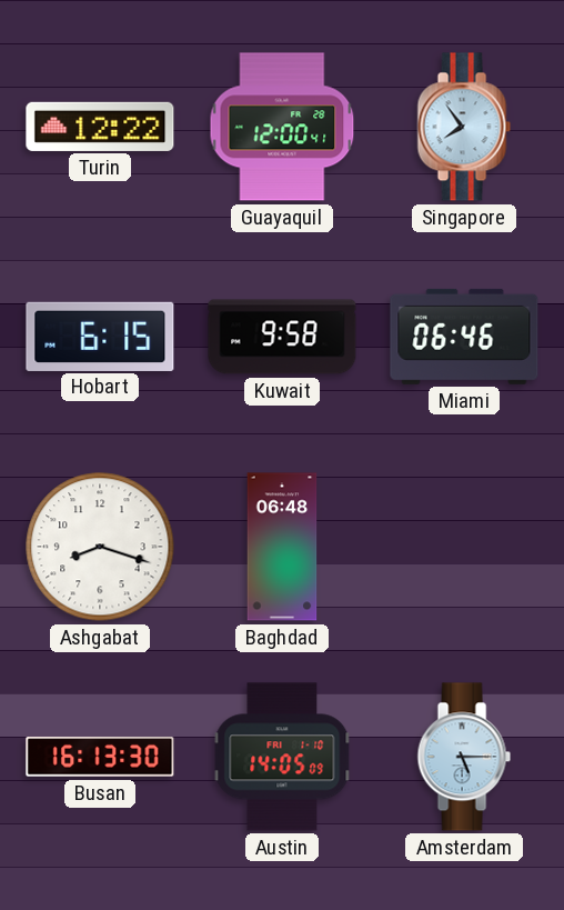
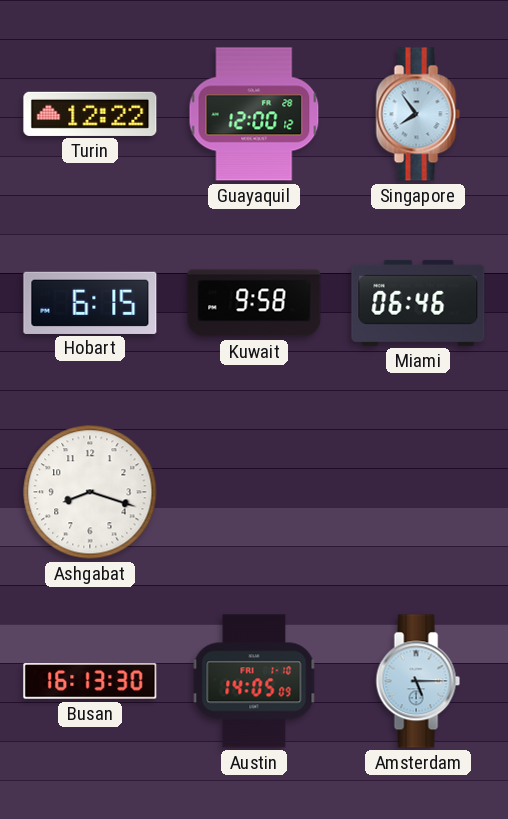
Guayaquil: 12:00:41 -> 12:00:12
Baghdad: 06:48 -> none
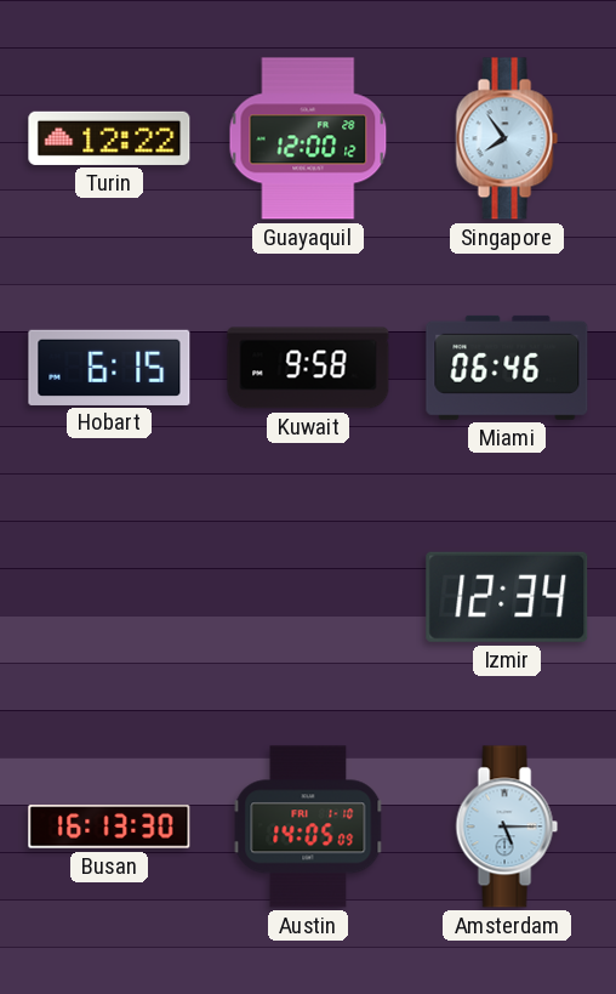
Ashgabat: 8:18 -> none
Izmir: none -> 12:34
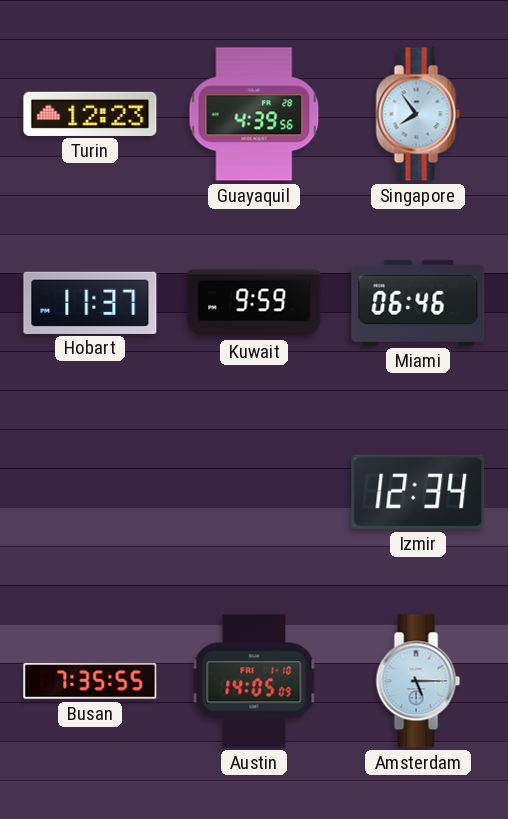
Turin: 12:22 -> 12:23
Guayaquil: 12:00 -> 4:39
Hobart: 6:15 -> 11:37
Kuwait: 9:58 -> 9:59
Busan: 16:13 -> 7:35
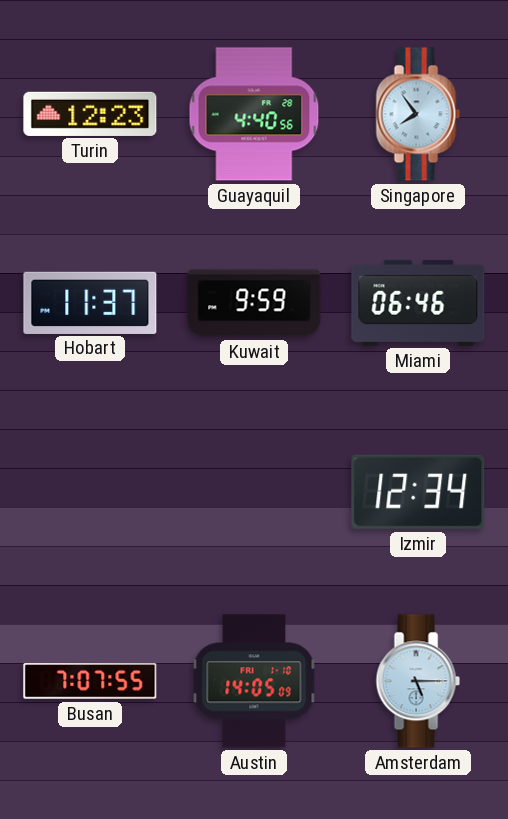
Guayaquil: 4:39 -> 4:40
Busan: 7:35 -> 7:07
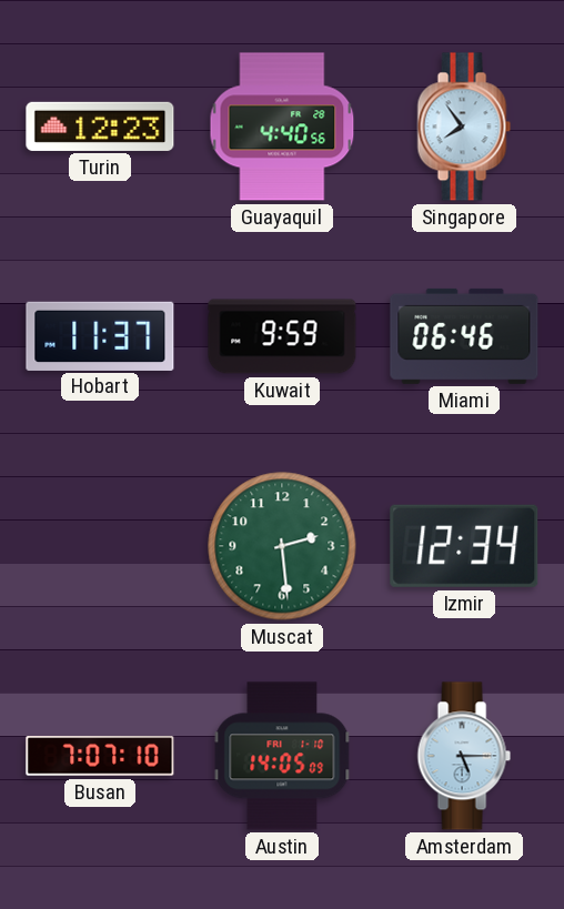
Muscat: none -> 2:29
Busan: 7:07:55 -> 7:07:10
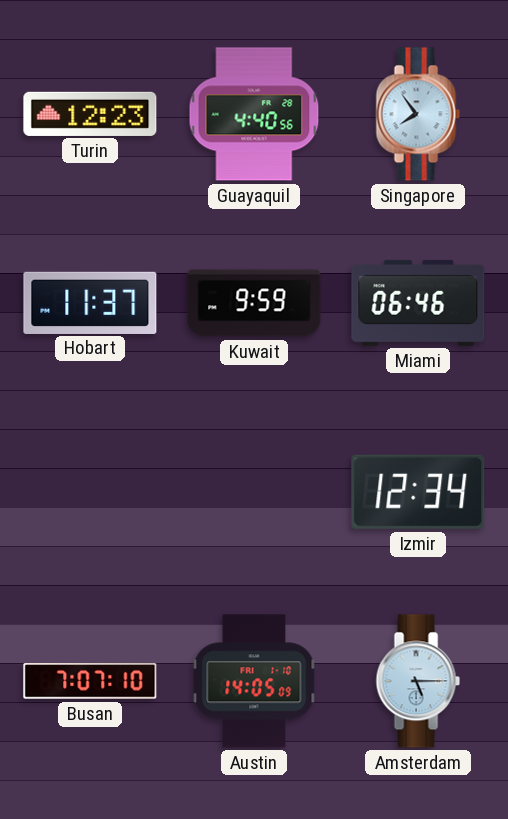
Muscat: 2:29 -> none
